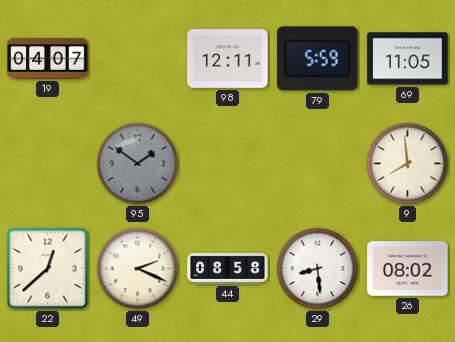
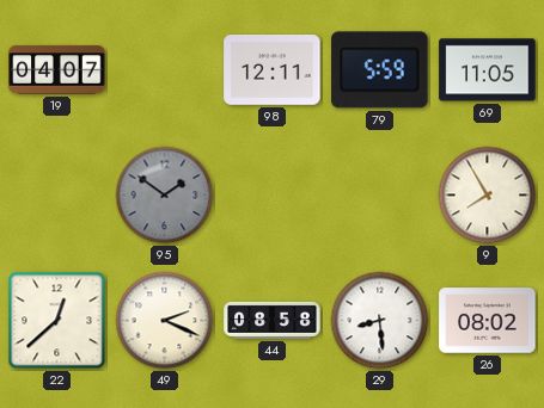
9: 7:59 -> 7:55
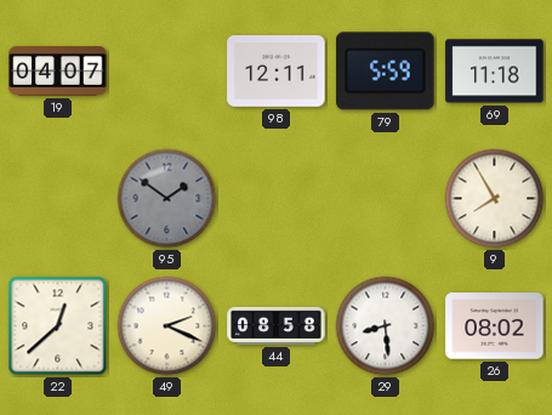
69: 11:05 -> 11:18
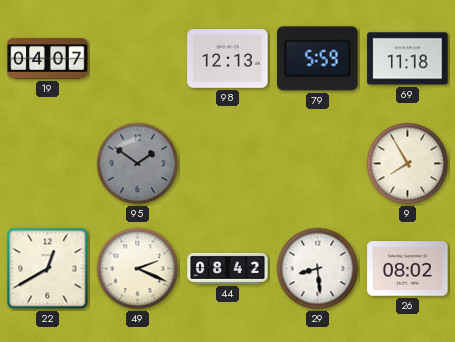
98: 12:11 -> 12:13
22: 12:38 -> 12:40
44: 08:58 -> 08:42
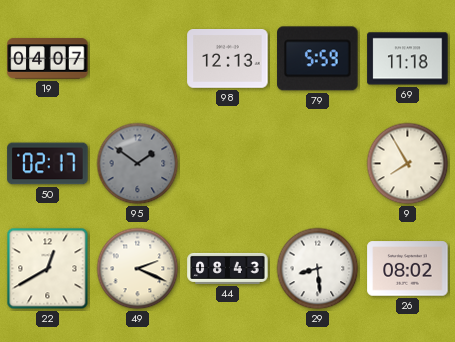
50: none -> 02:17
44: 08:42 -> 08:43
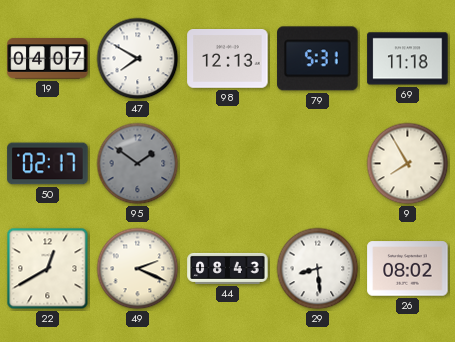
47: none -> 7:50
79: 5:59 -> 5:31
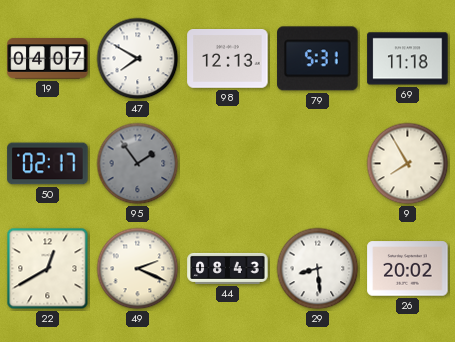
95: 1:51 -> 1:54
26: 08:02 -> 20:02
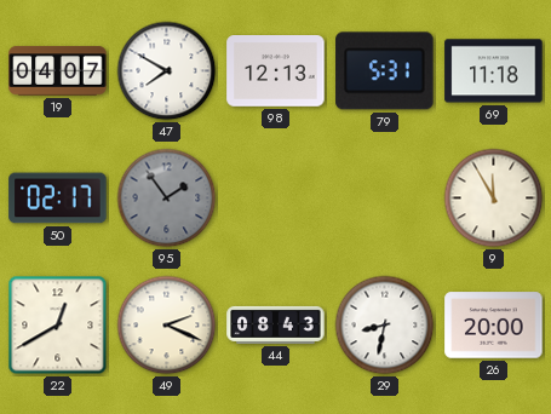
9: 7:55 -> 11:55
29: 8:29 -> 8:32
26: 20:02 -> 20:00
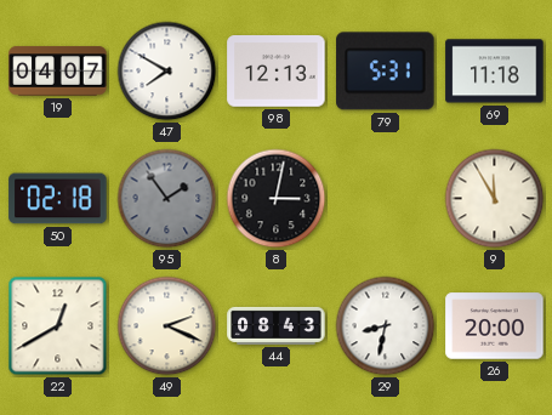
50: 02:17 -> 02:18
8: none -> 3:02
